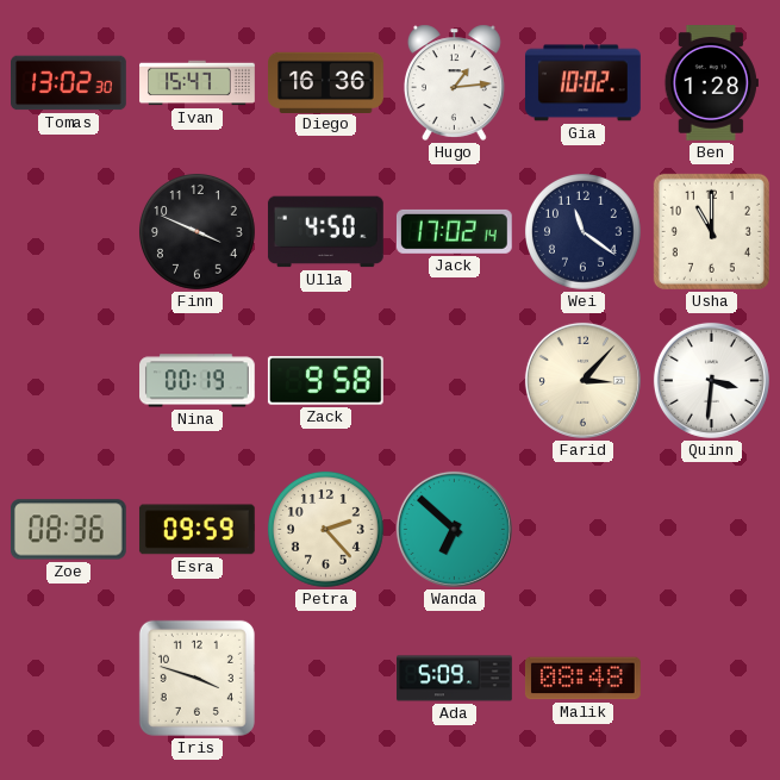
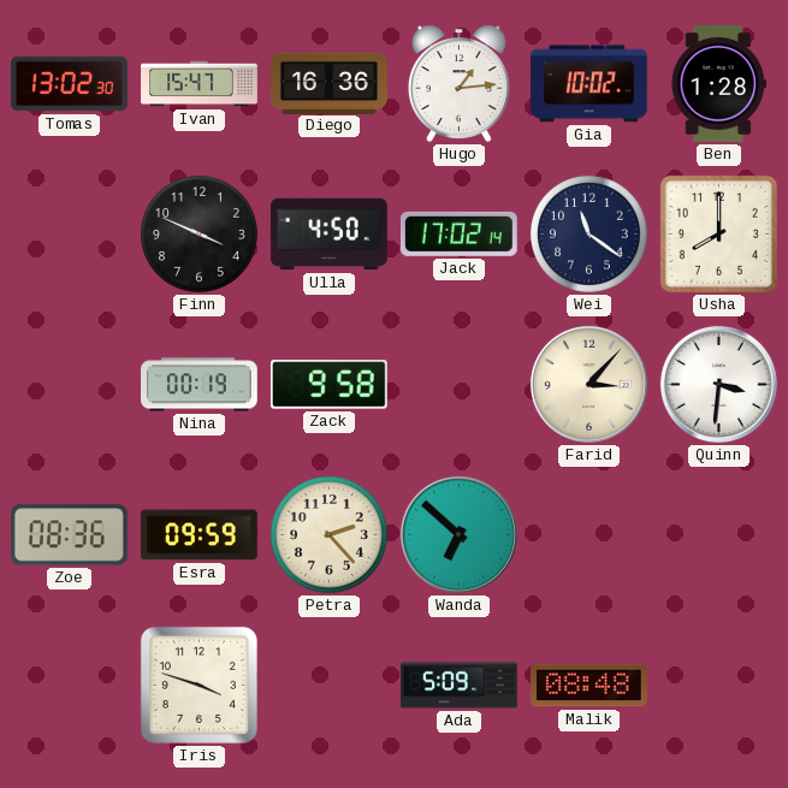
Usha: 11:00 -> 8:00
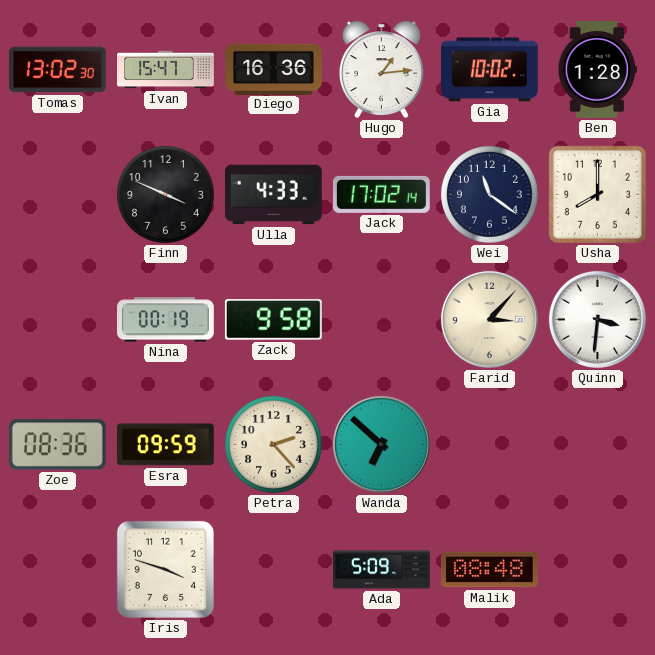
Ulla: 4:50 -> 4:33
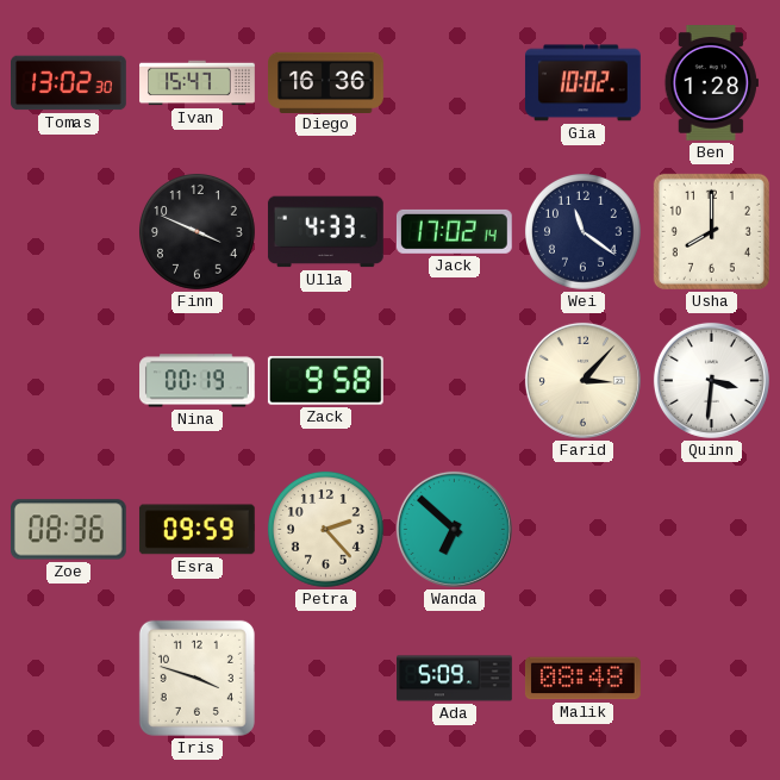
Hugo: 1:14 -> none
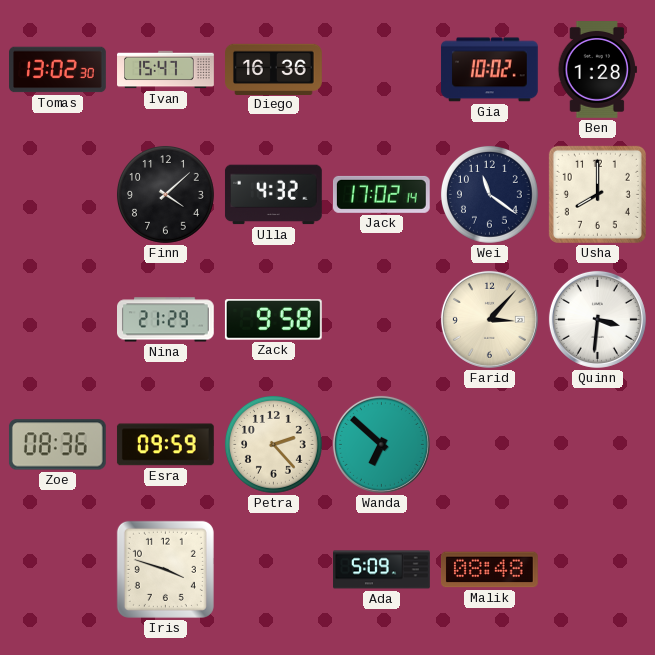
Finn: 3:49 -> 4:08
Ulla: 4:33 -> 4:32
Nina: 00:19 -> 21:29
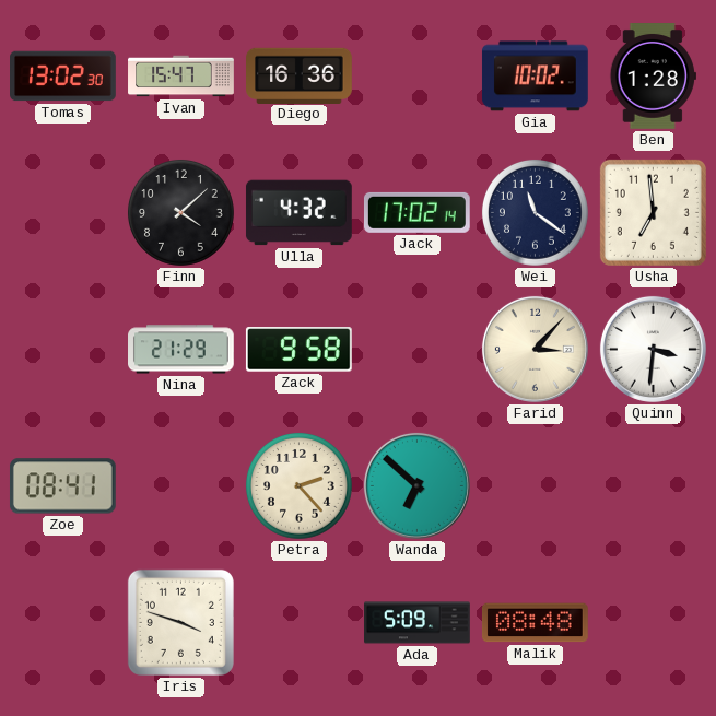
Usha: 8:00 -> 6:59
Zoe: 08:36 -> 08:41
Esra: 09:59 -> none
